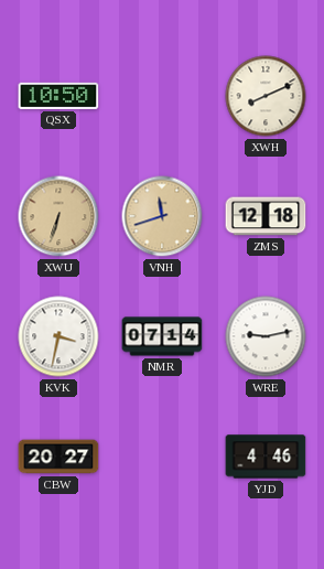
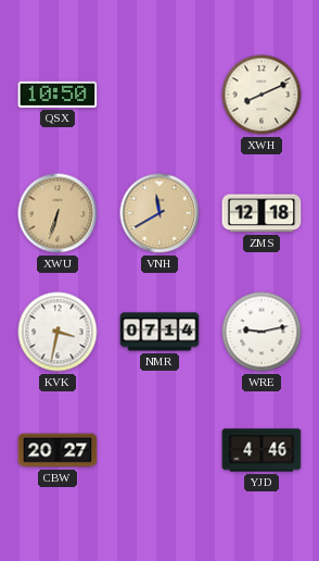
VNH: 11:42 -> 11:40
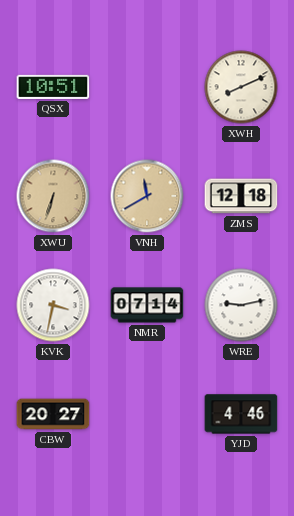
QSX: 10:50 -> 10:51
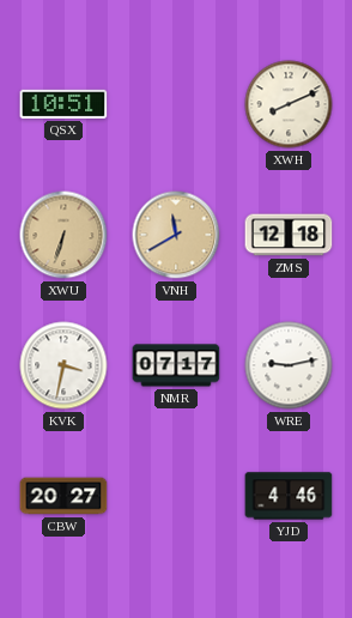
NMR: 07:14 -> 07:17
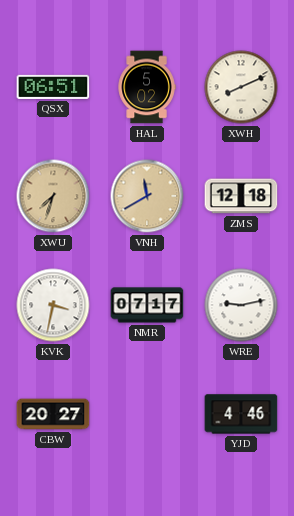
QSX: 10:51 -> 06:51
HAL: none -> 5:02
XWU: 6:33 -> 7:33
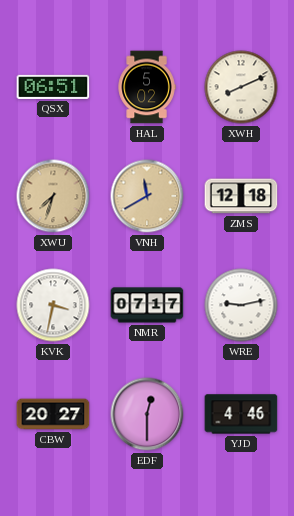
EDF: none -> 12:30
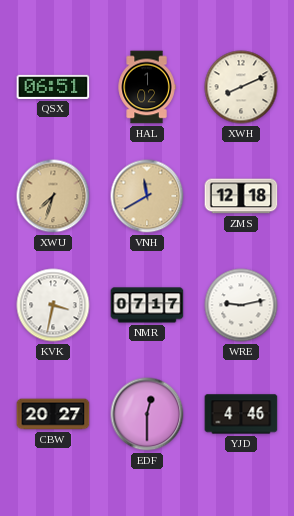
HAL: 5:02 -> 1:02
